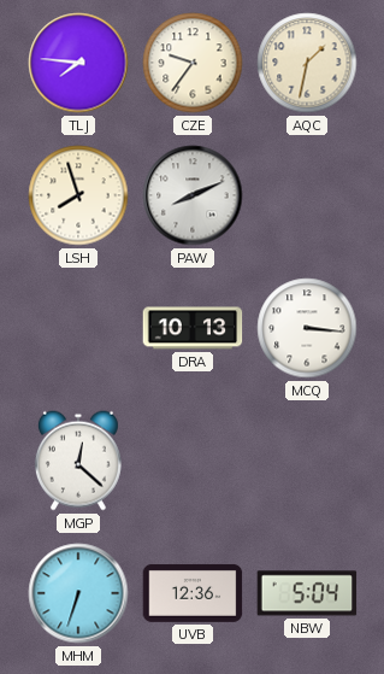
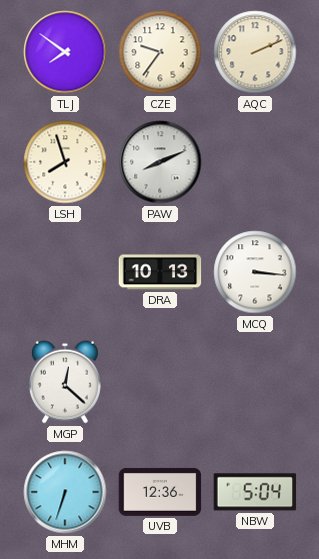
TLJ: 7:46 -> 7:51
AQC: 1:32 -> 2:11
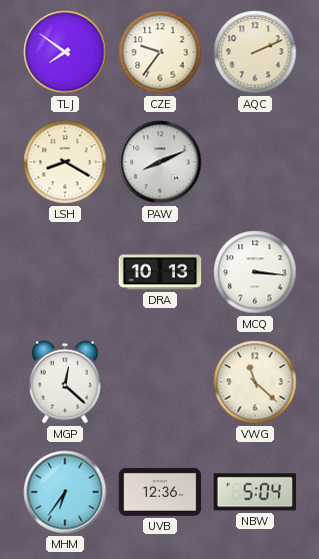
LSH: 7:57 -> 8:20
VWG: none -> 11:22
MHM: 6:33 -> 6:36
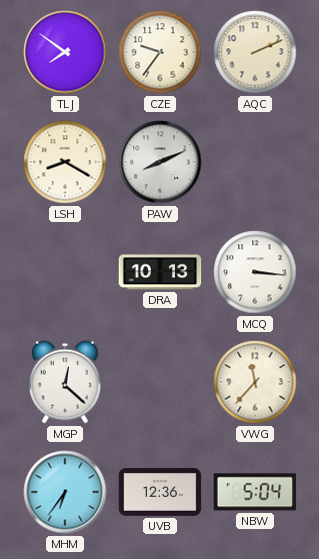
VWG: 11:22 -> 11:37
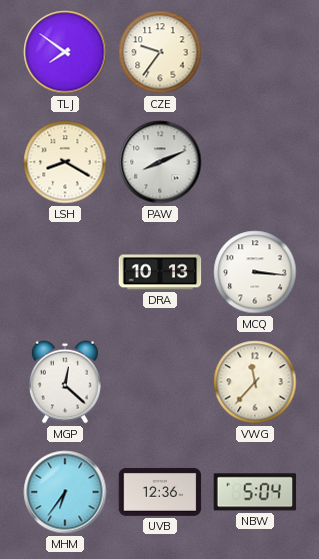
AQC: 2:11 -> none
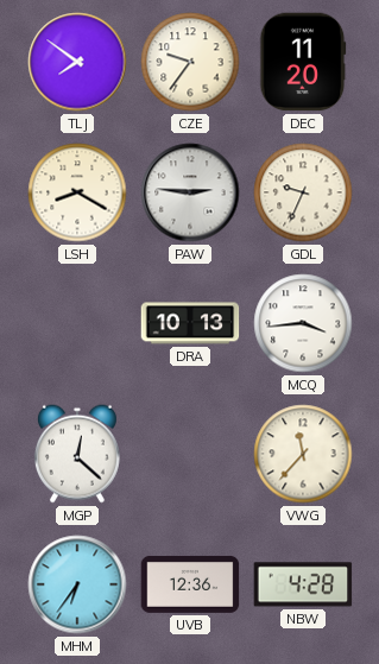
DEC: none -> 11:20
PAW: 8:11 -> 2:46
GDL: none -> 9:34
MCQ: 3:16 -> 3:44
NBW: 5:04 -> 4:28
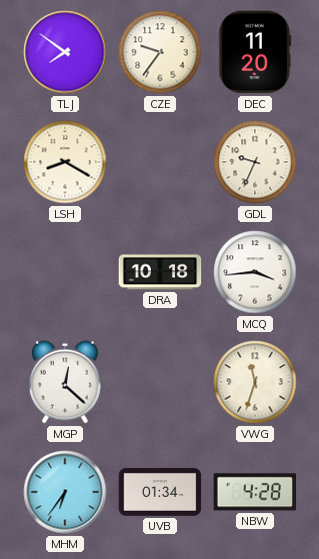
PAW: 2:46 -> none
DRA: 10:13 -> 10:18
VWG: 11:37 -> 11:33
UVB: 12:36 -> 01:34
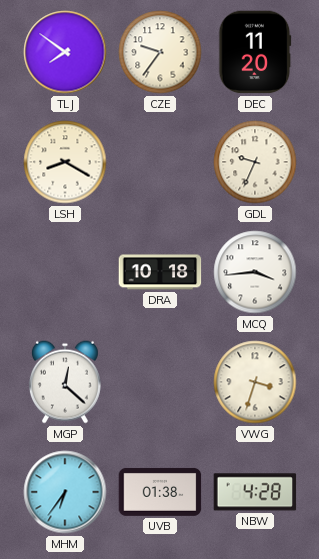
VWG: 11:33 -> 3:33
UVB: 01:34 -> 01:38
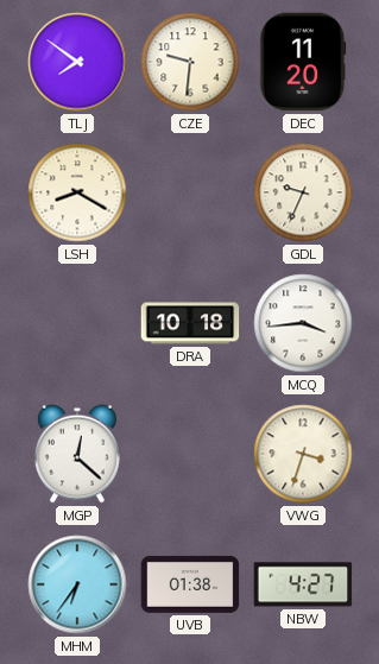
CZE: 9:36 -> 9:31
NBW: 4:28 -> 4:27
